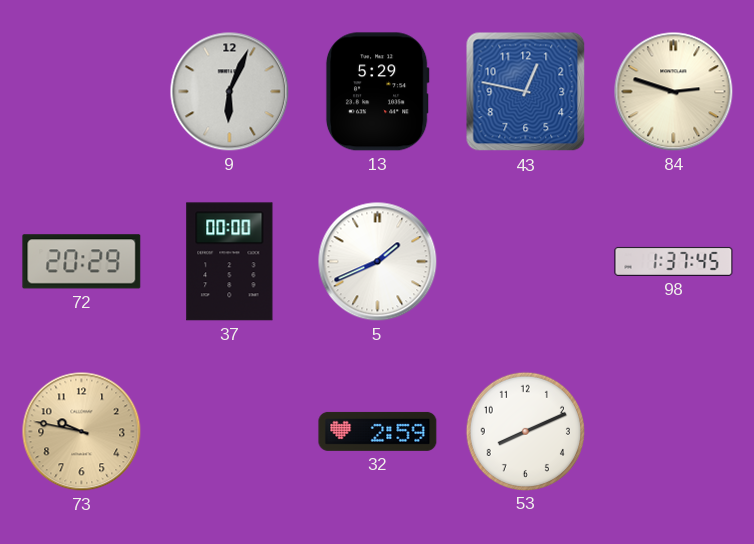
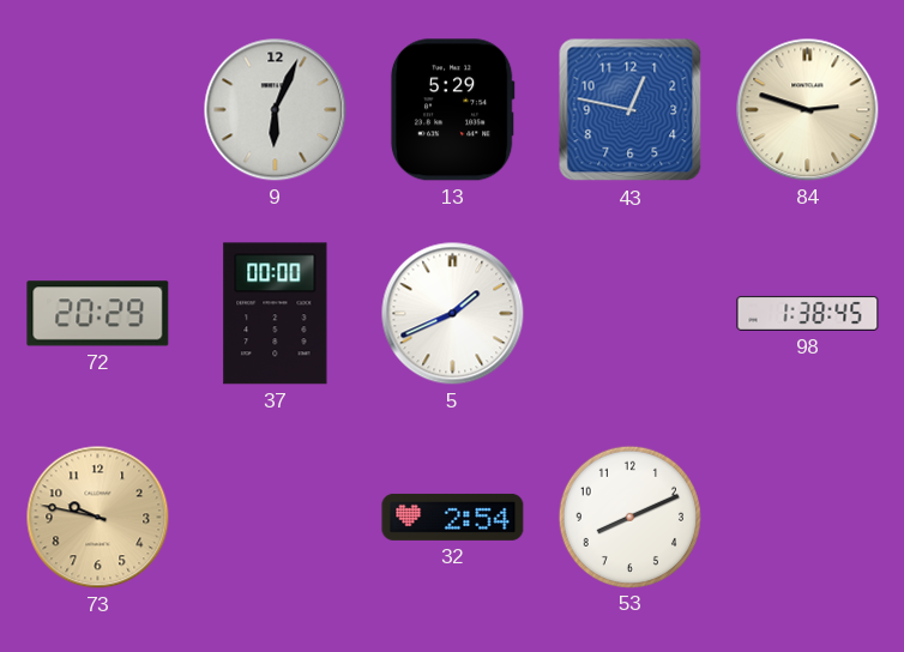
98: 1:37 -> 1:38
32: 2:59 -> 2:54
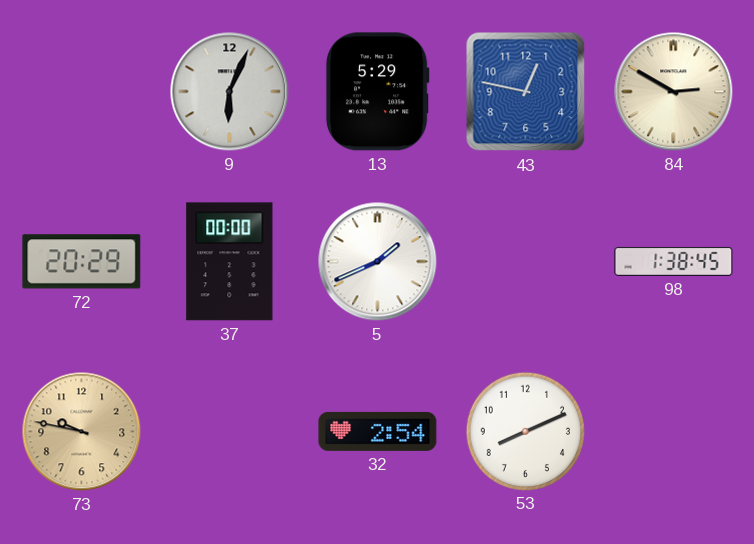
84: 2:48 -> 2:50
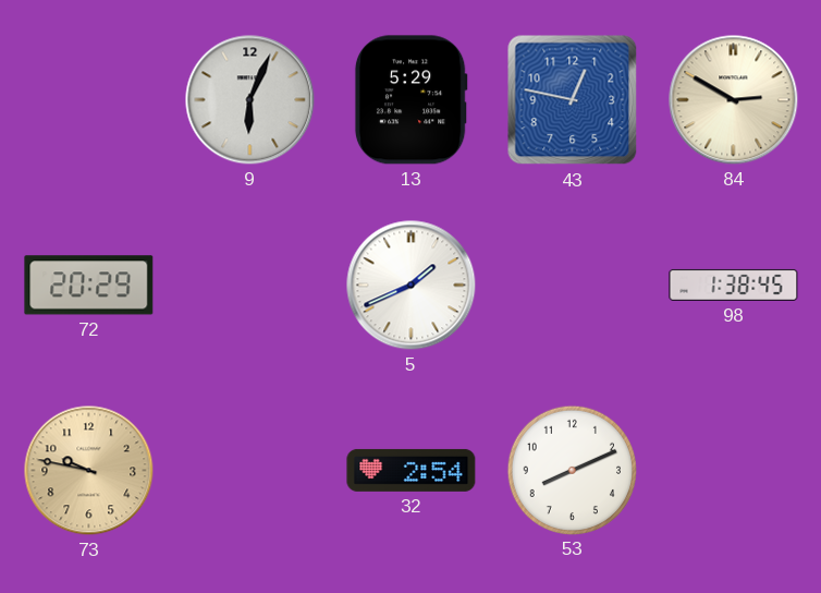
37: 00:00 -> none
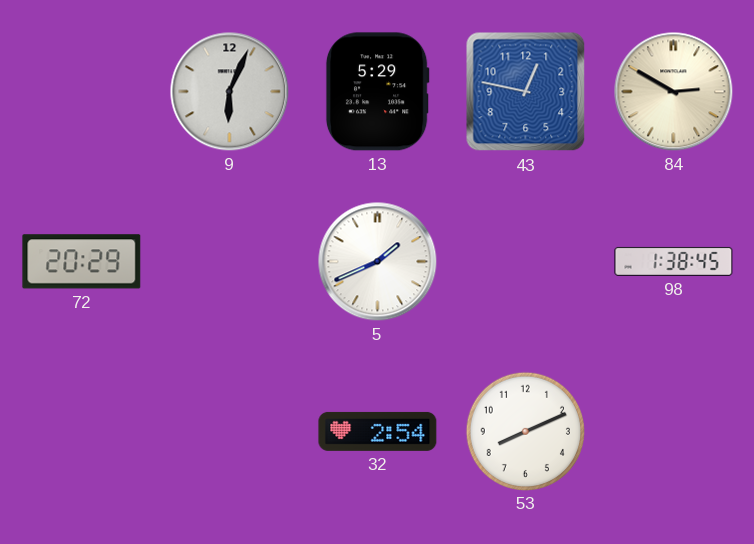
73: 9:47 -> none
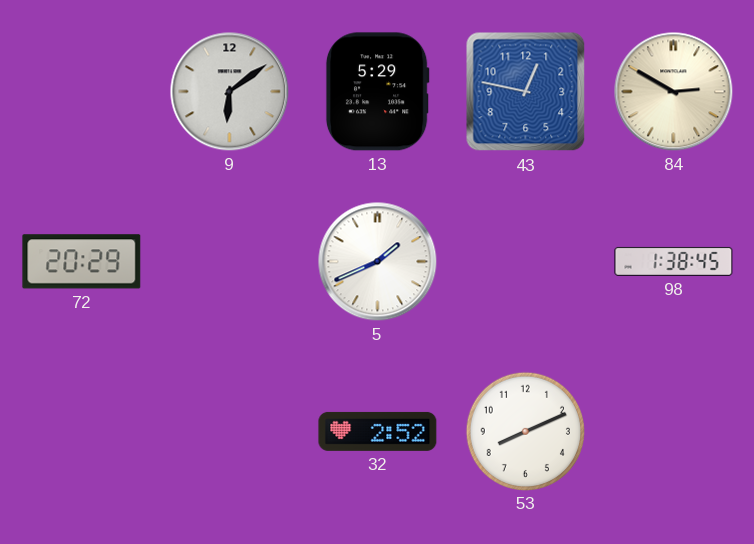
9: 6:04 -> 6:09
32: 2:54 -> 2:52
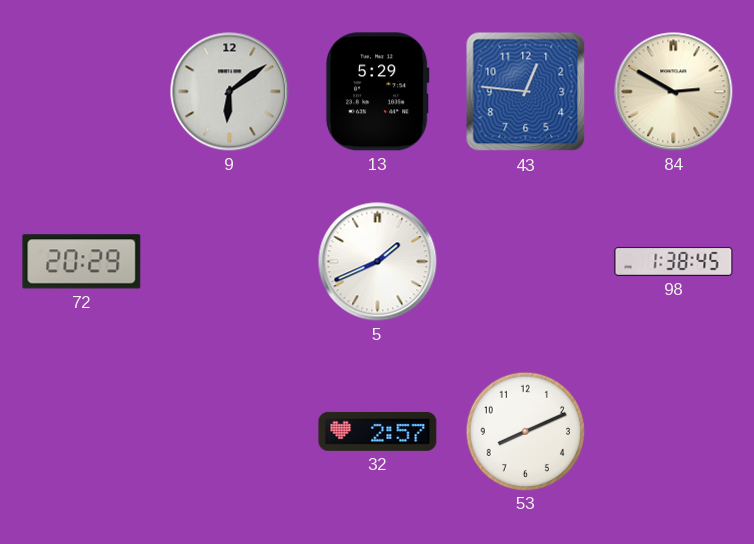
43: 12:47 -> 12:46
32: 2:52 -> 2:57
